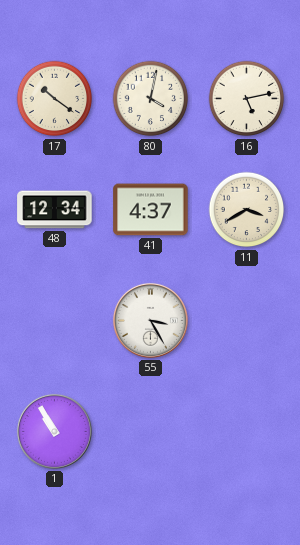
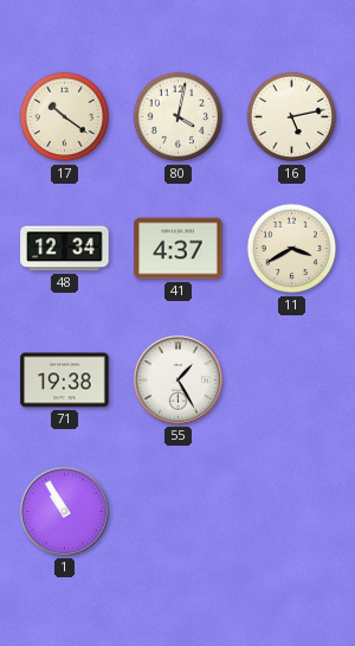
71: none -> 19:38
55: 3:25 -> 1:25
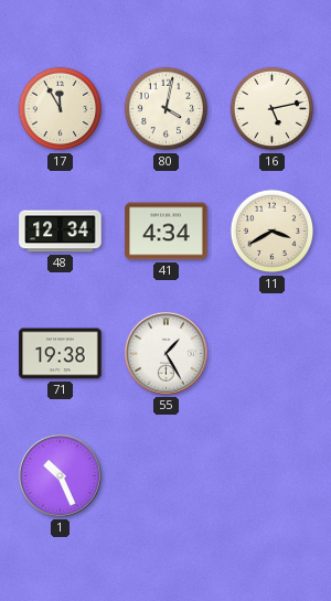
17: 10:21 -> 11:55
41: 4:37 -> 4:34
1: 10:55 -> 10:26
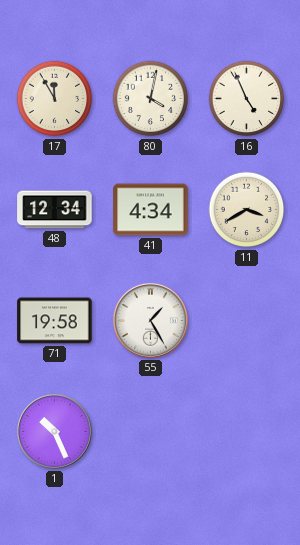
16: 5:13 -> 4:56
71: 19:38 -> 19:58
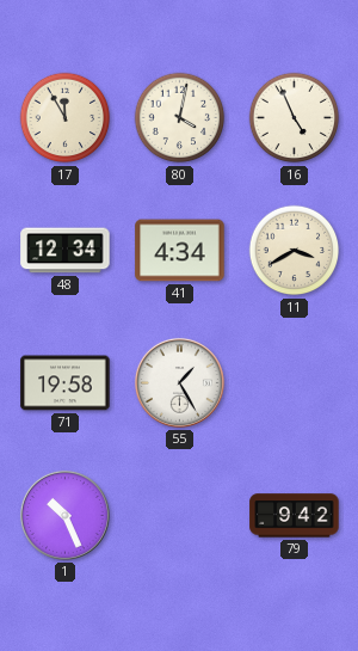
79: none -> 9:42
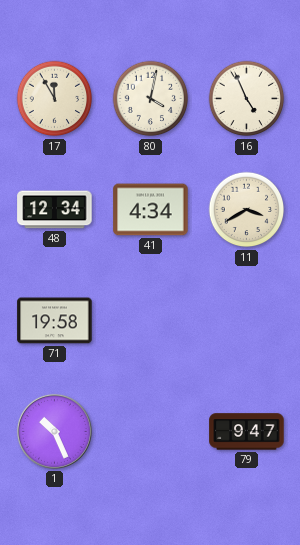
55: 1:25 -> none
79: 9:42 -> 9:47
